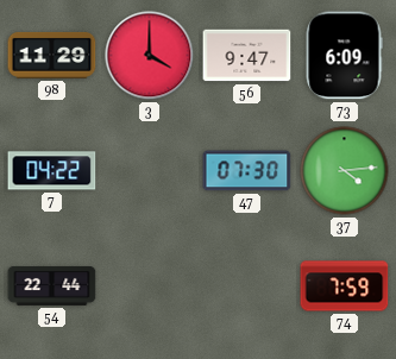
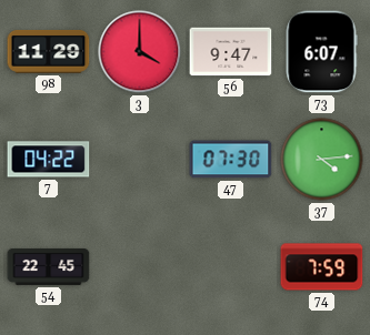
73: 6:09 -> 6:07
54: 22:44 -> 22:45
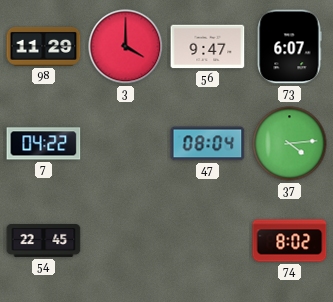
47: 07:30 -> 08:04
74: 7:59 -> 8:02
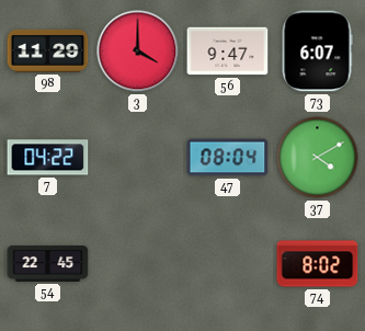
37: 4:14 -> 4:10
